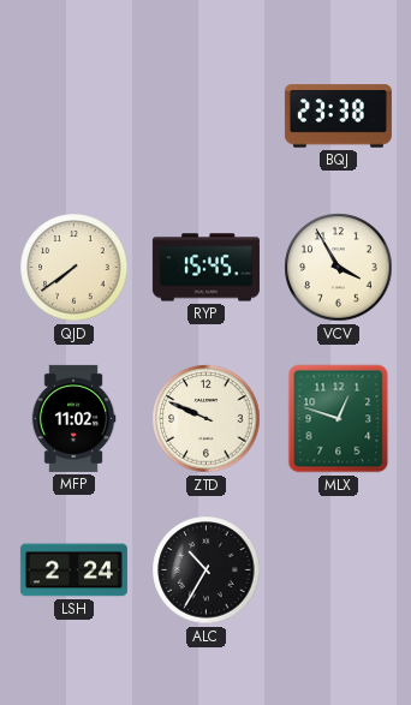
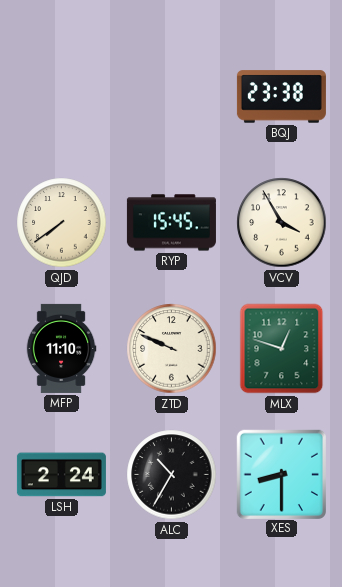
MFP: 11:02 -> 11:10
XES: none -> 8:30
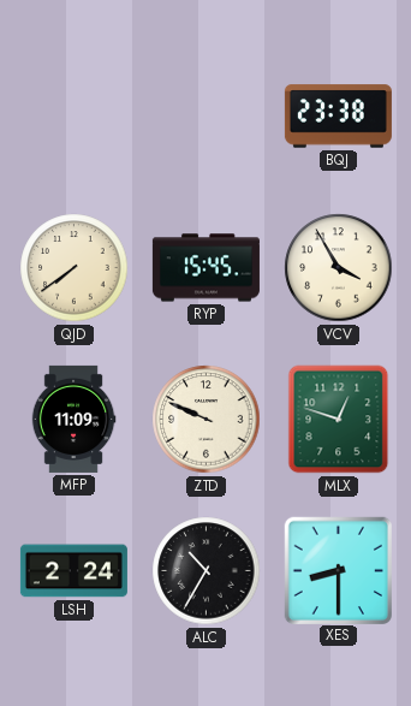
MFP: 11:10 -> 11:09
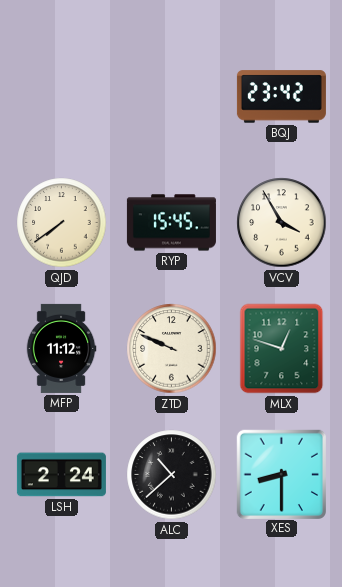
BQJ: 23:38 -> 23:42
MFP: 11:09 -> 11:12
ALC: 10:35 -> 10:38
